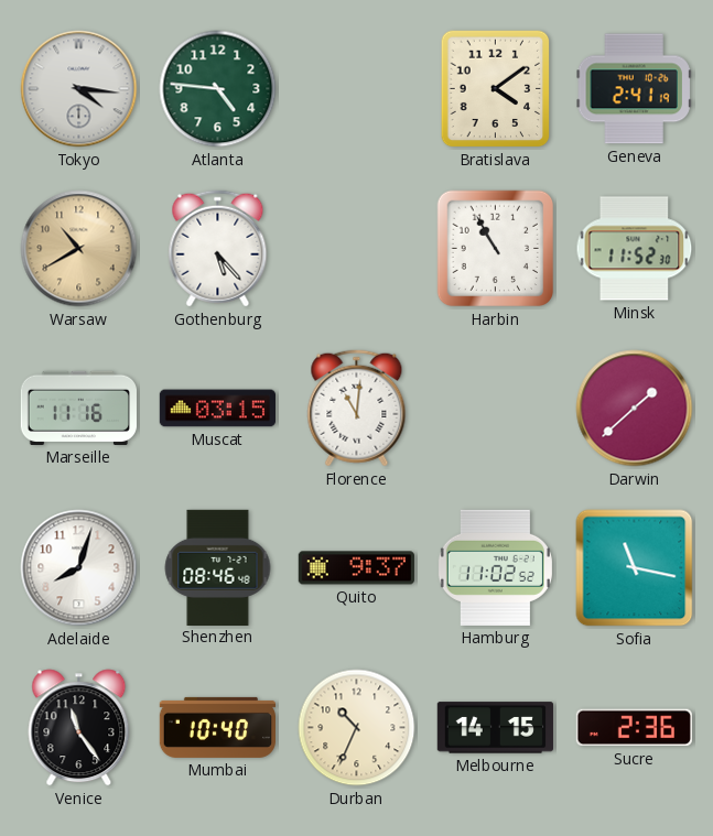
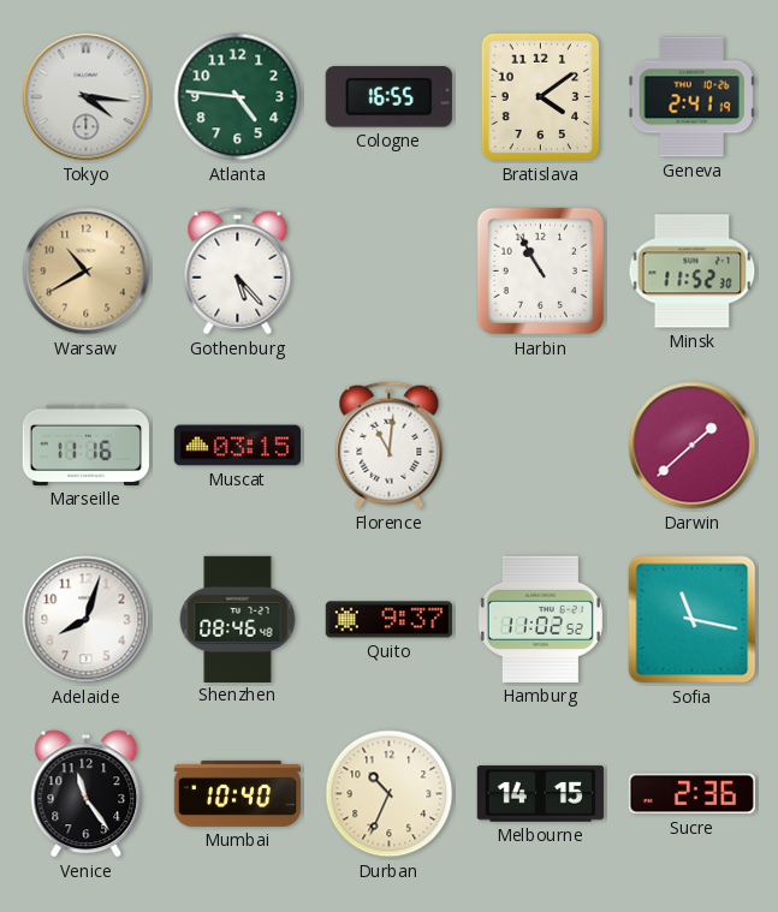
Cologne: none -> 16:55
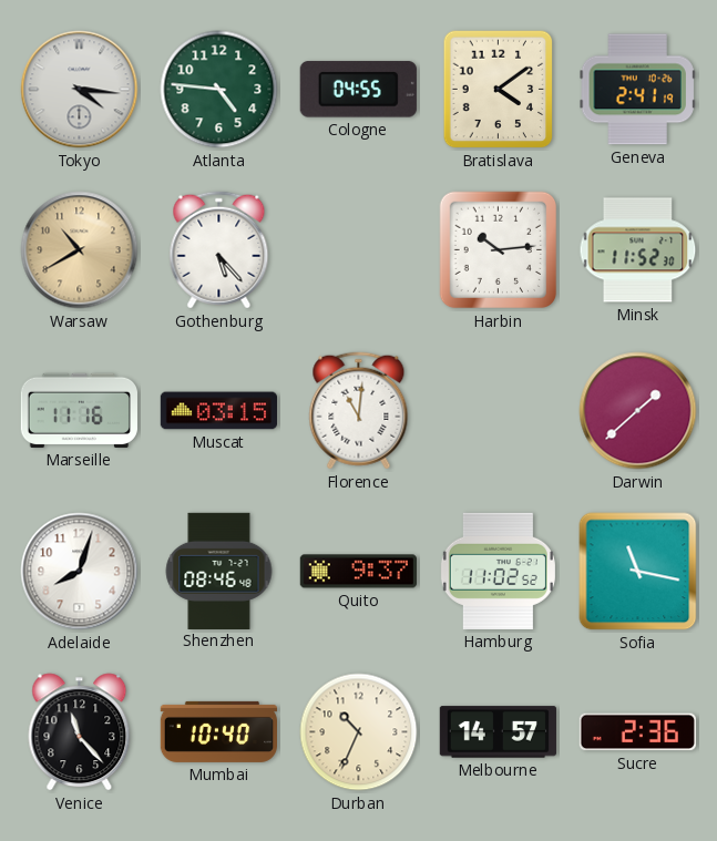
Cologne: 16:55 -> 04:55
Harbin: 10:55 -> 10:14
Venice: 11:24 -> 11:23
Melbourne: 14:15 -> 14:57
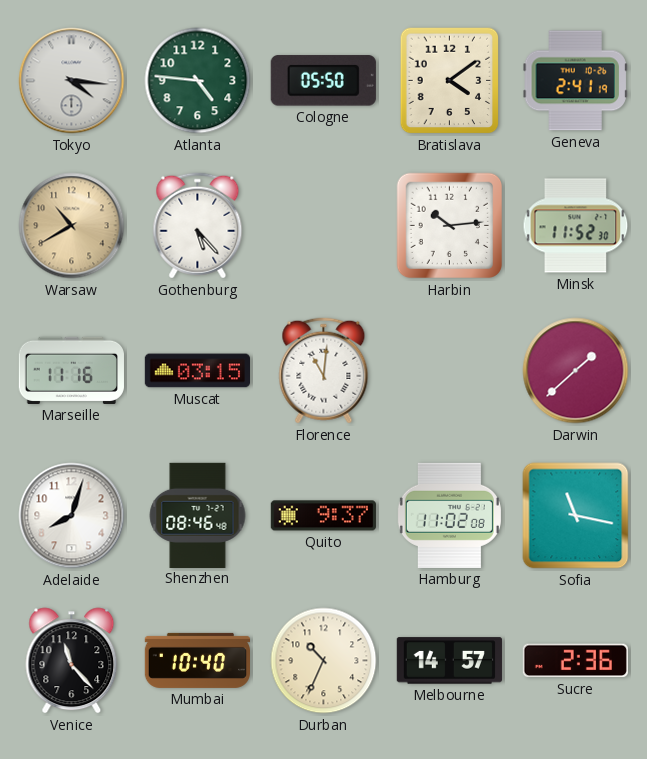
Cologne: 04:55 -> 05:50
Hamburg: 11:02:52 -> 11:02:08
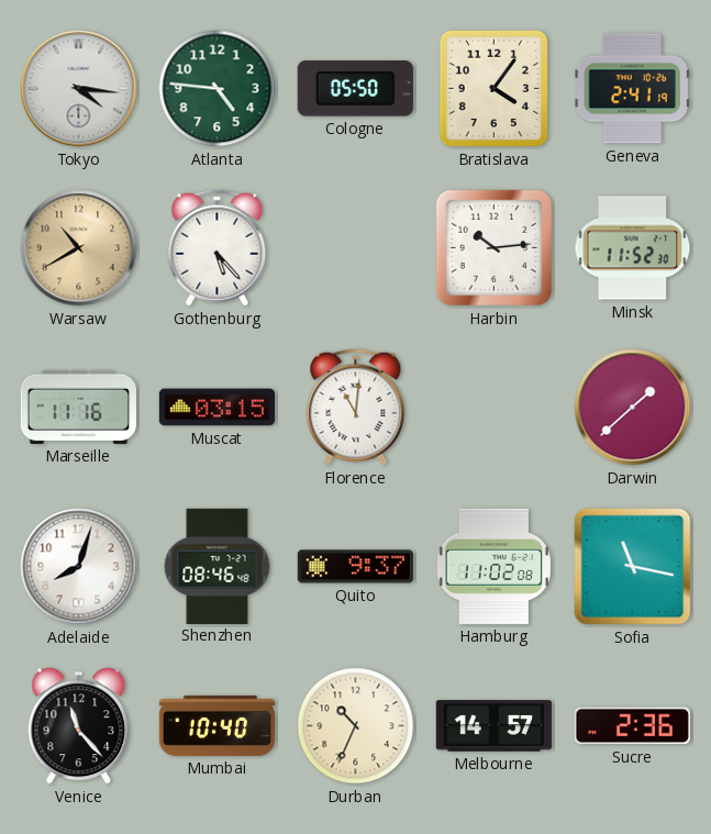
Bratislava: 4:09 -> 4:06
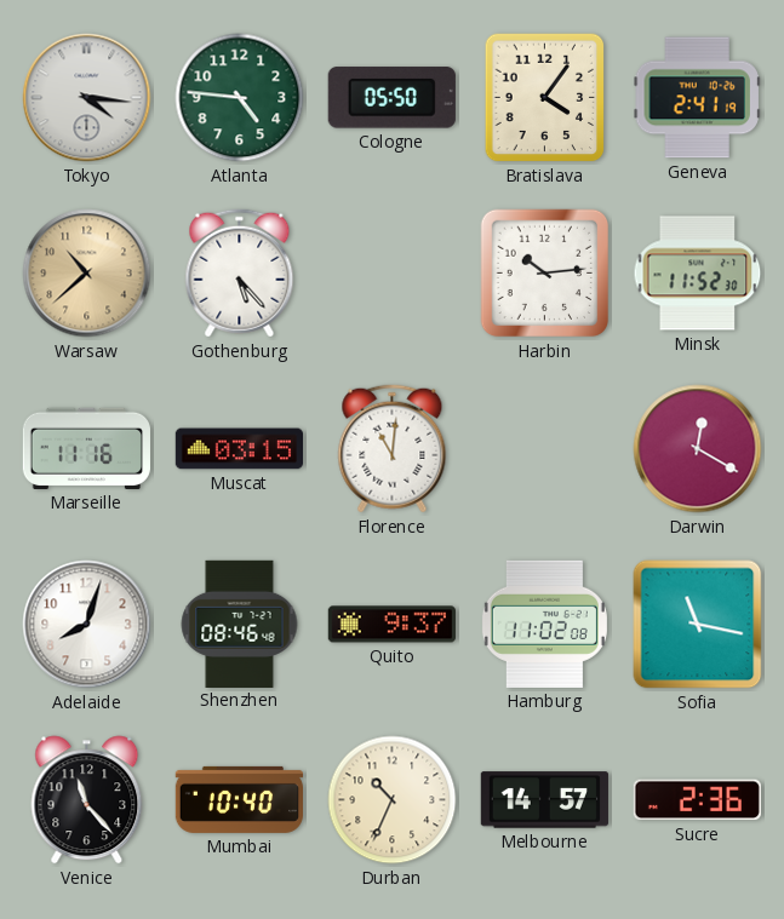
Warsaw: 10:40 -> 10:38
Darwin: 1:38 -> 12:20
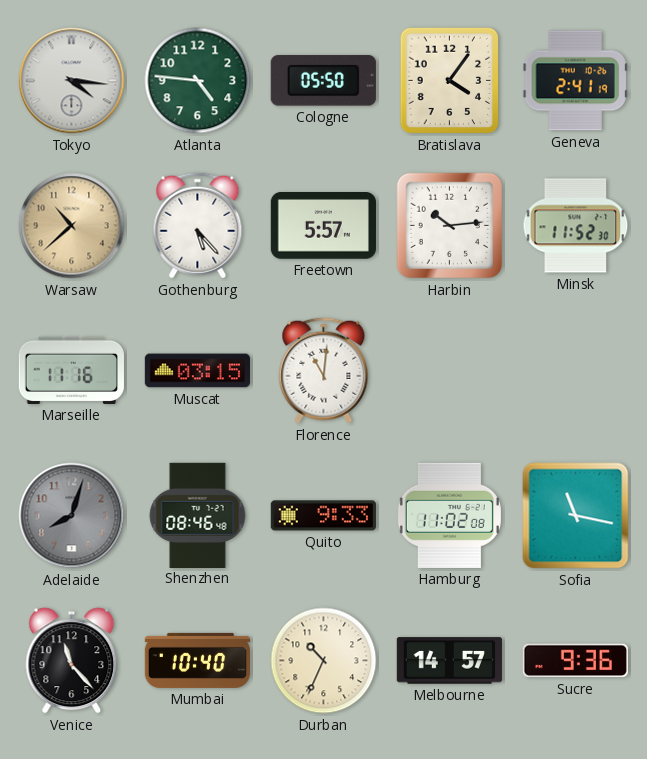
Freetown: none -> 5:57
Darwin: 12:20 -> none
Adelaide dial: white -> grey
Quito: 9:37 -> 9:33
Sucre: 2:36 -> 9:36
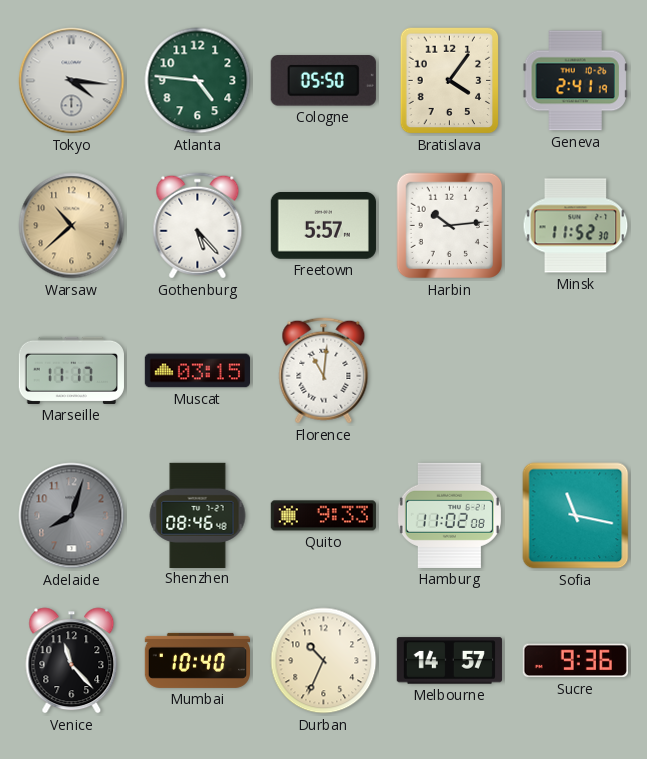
Marseille: 11:16 -> 11:17
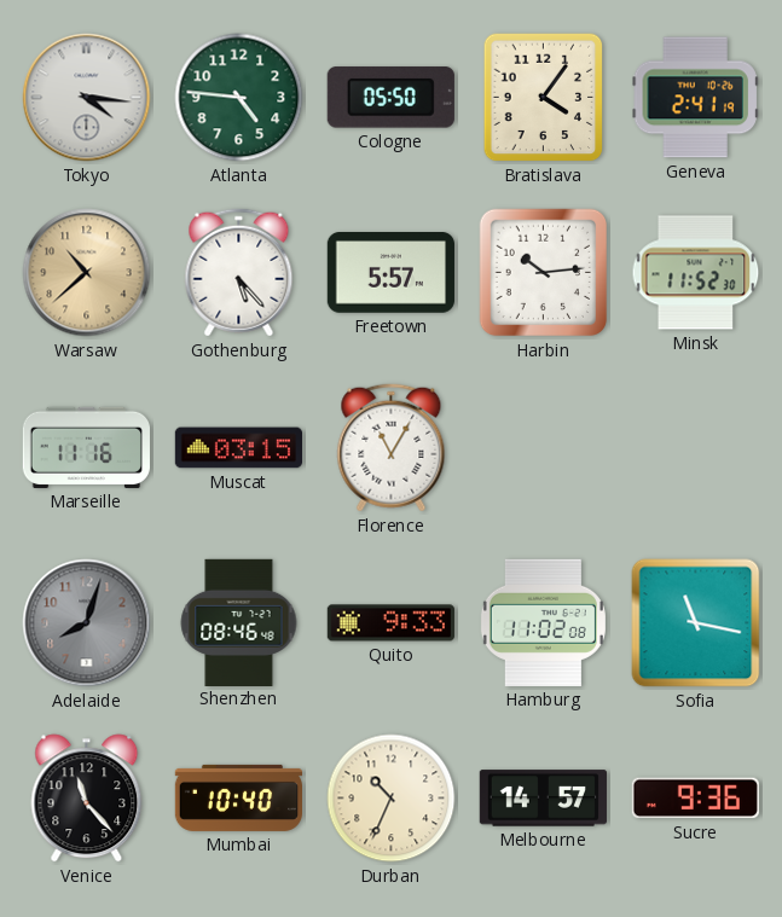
Marseille: 11:17 -> 11:16
Florence: 11:01 -> 11:05
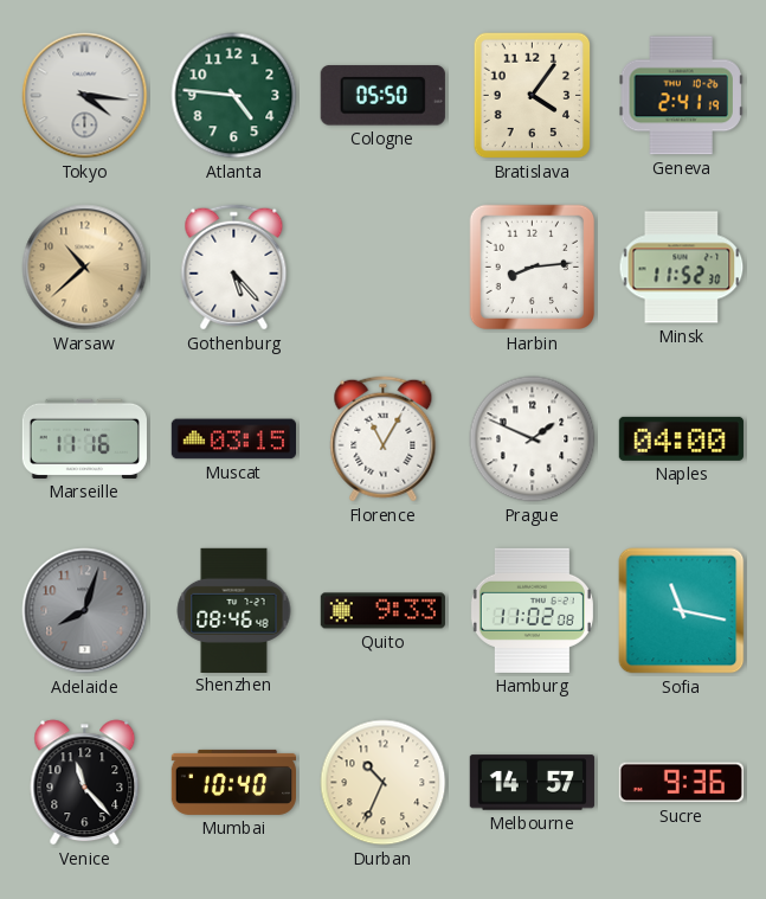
Freetown: 5:57 -> none
Harbin: 10:14 -> 8:14
Prague: none -> 1:49
Naples: none -> 04:00
